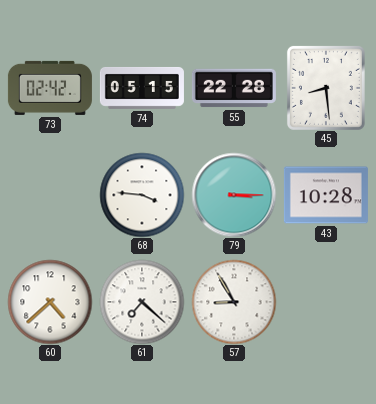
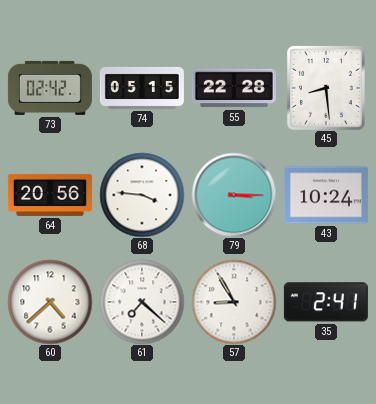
64: none -> 20:56
43: 10:28 -> 10:24
35: none -> 2:41
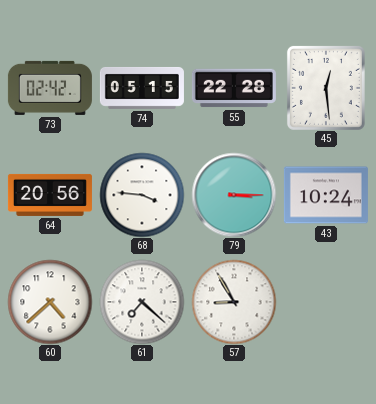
45: 8:29 -> 12:29
35: 2:41 -> none
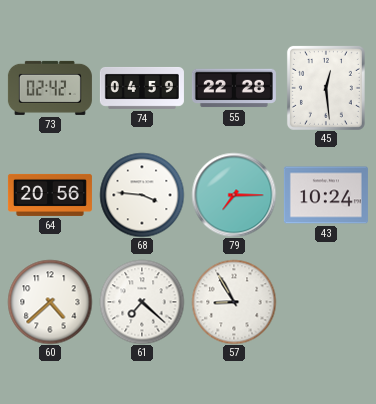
74: 05:15 -> 04:59
79: 3:15 -> 7:15
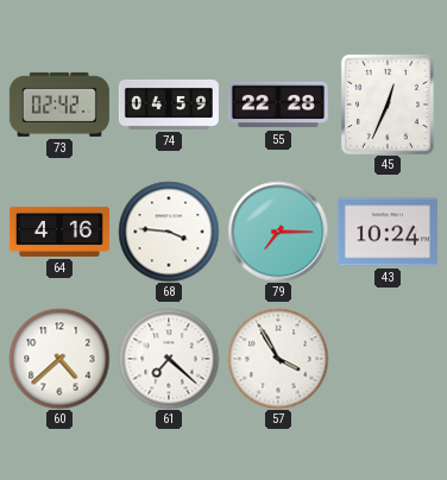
45: 12:29 -> 12:34
64: 20:56 -> 4:16
57: 8:55 -> 3:55
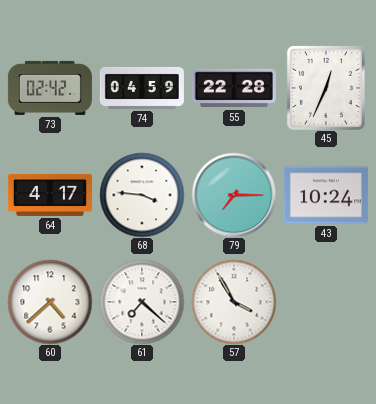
64: 4:16 -> 4:17
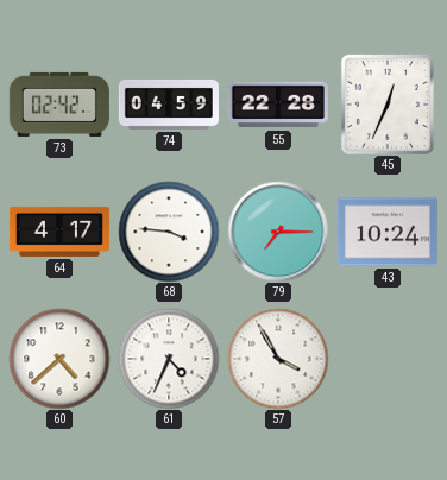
61: 7:22 -> 4:34
